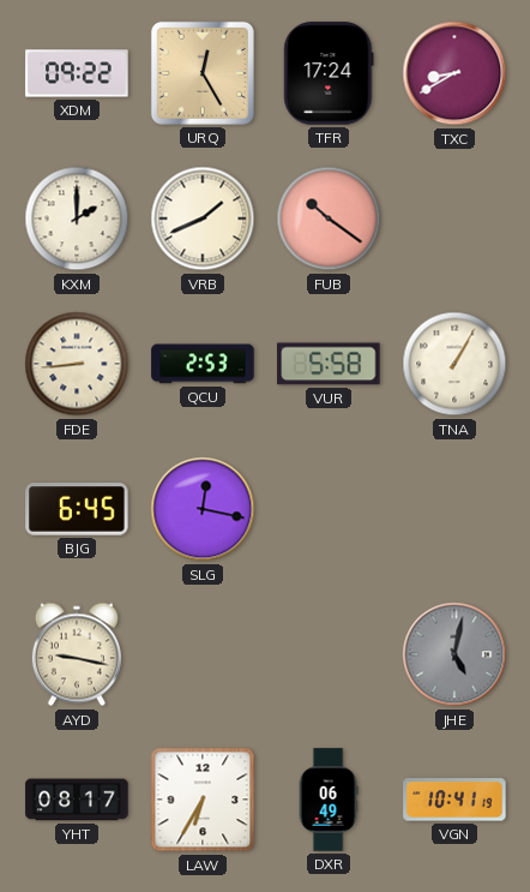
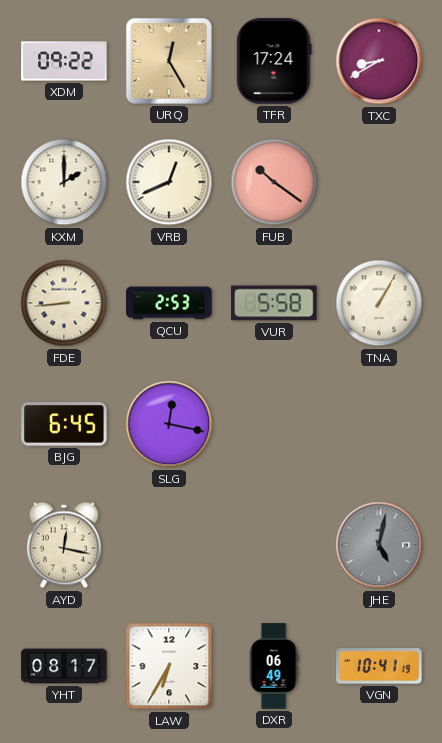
VRB: 1:41 -> 12:41
AYD: 9:17 -> 12:17
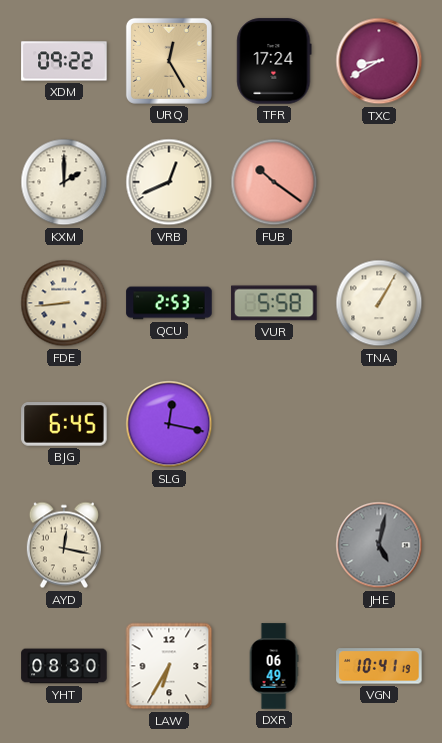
YHT: 08:17 -> 08:30
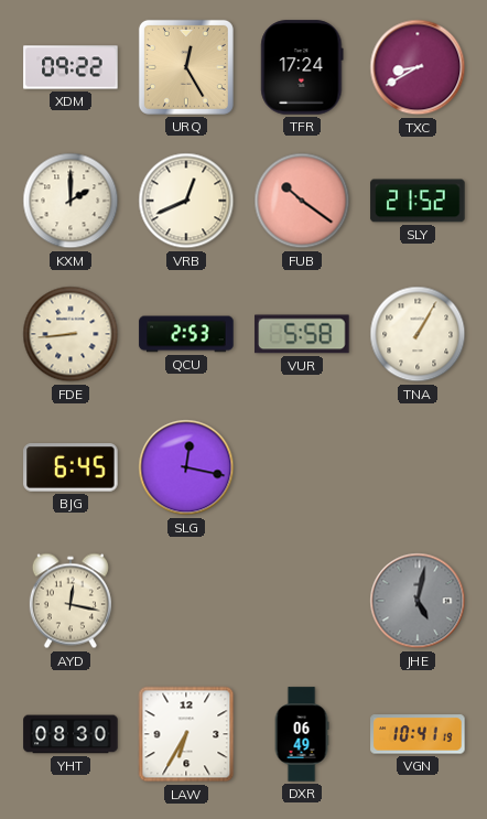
SLY: none -> 21:52
